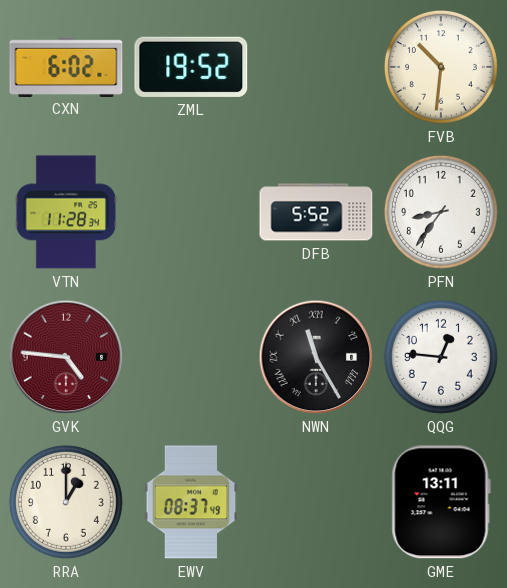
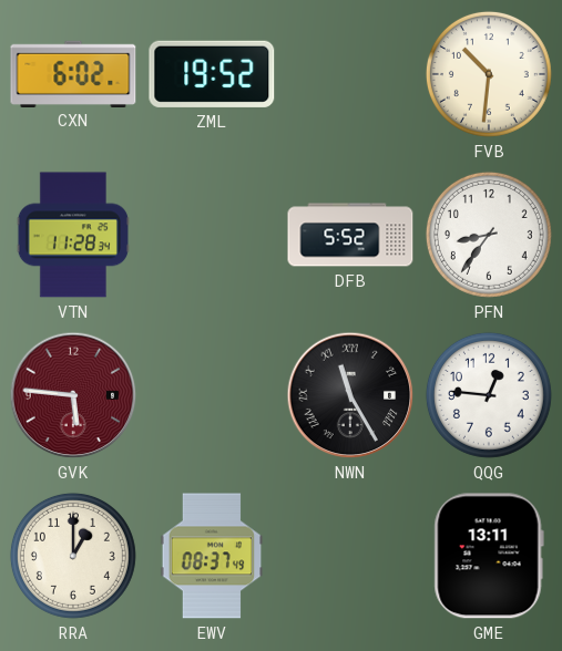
GVK: 4:46 -> 5:46
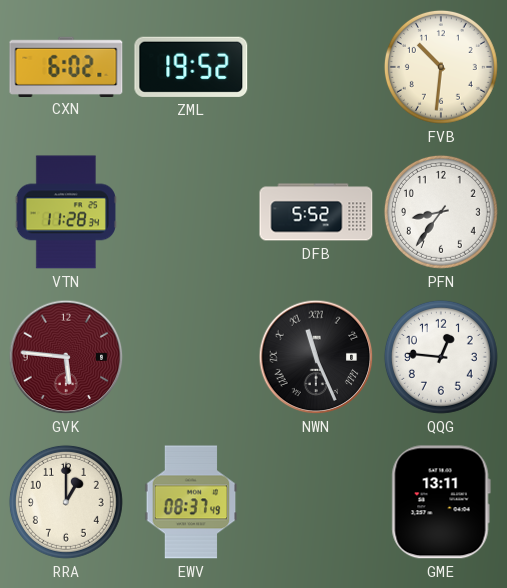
NWN: 11:25 -> 11:26
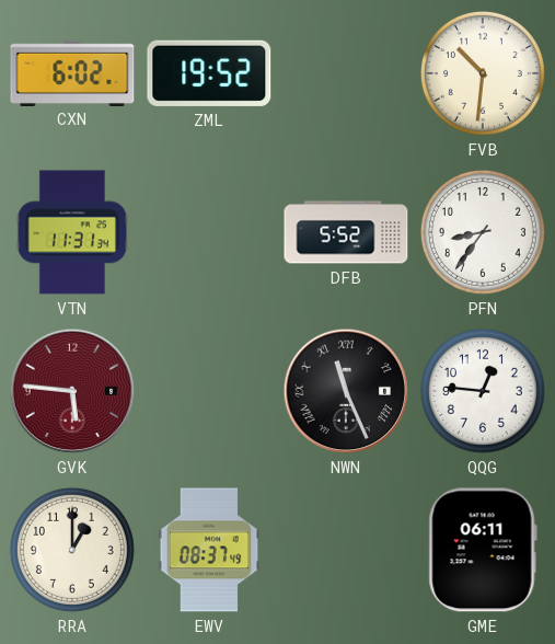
VTN: 11:28 -> 11:31
GME: 13:11 -> 06:11
